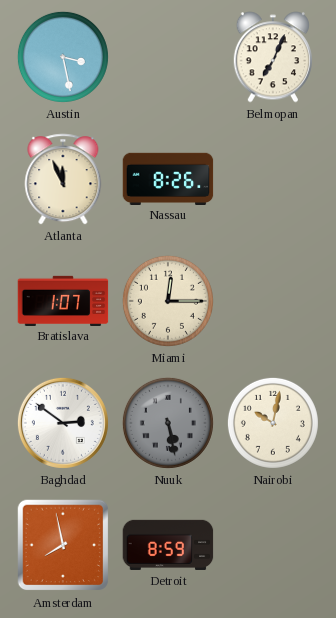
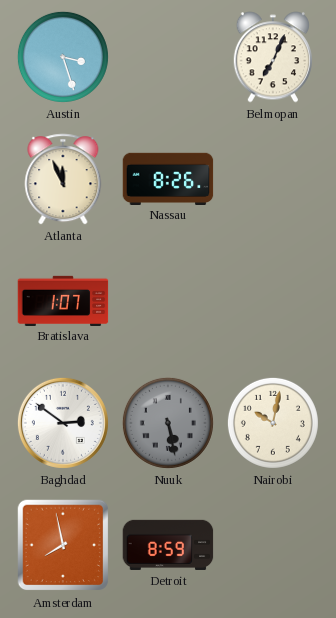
Austin: 3:28 -> 3:27
Miami: 12:15 -> none
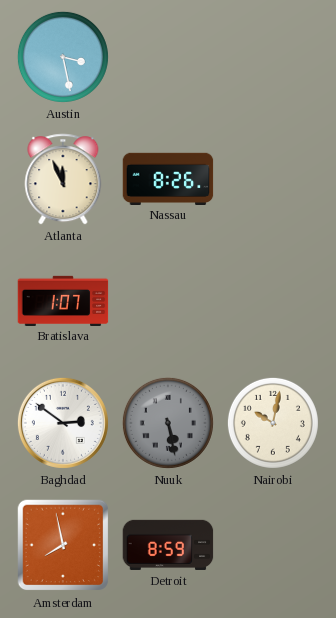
Austin: 3:27 -> 3:28
Belmopan: 7:04 -> none
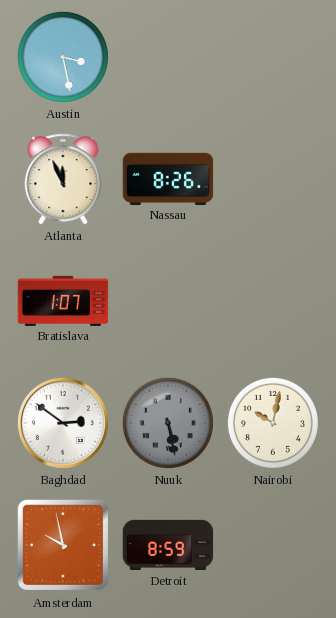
Amsterdam: 7:58 -> 9:58
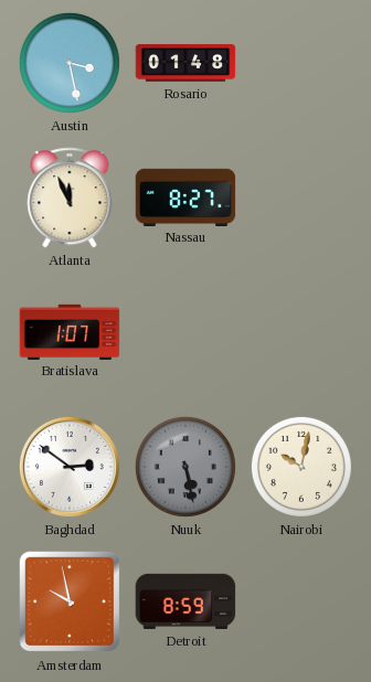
Rosario: none -> 01:48
Nassau: 8:26 -> 8:27
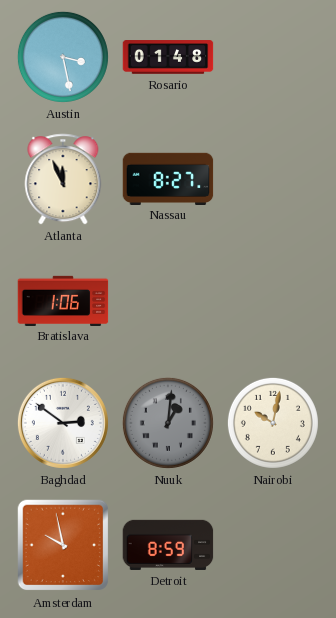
Bratislava: 1:07 -> 1:06
Nuuk: 5:28 -> 1:01
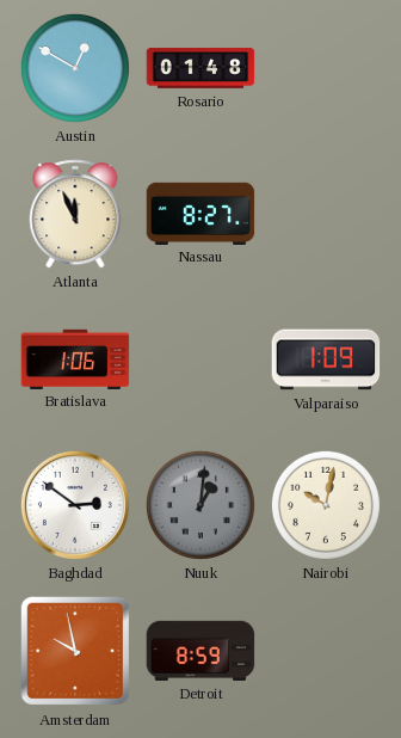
Austin: 3:28 -> 12:50
Valparaiso: none -> 1:09
